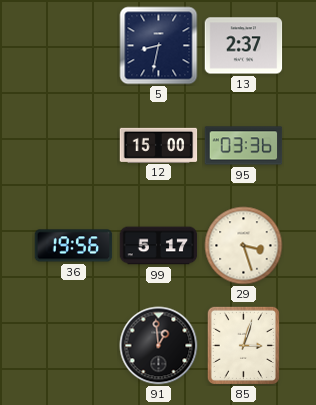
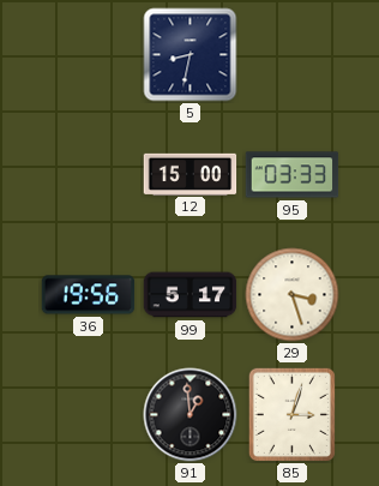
13: 2:37 -> none
95: 03:36 -> 03:33
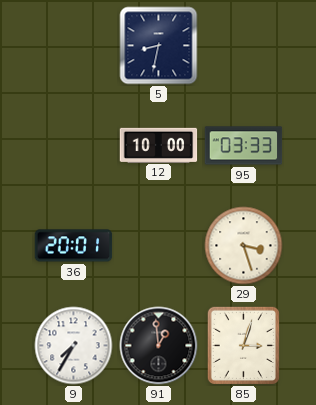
12: 15:00 -> 10:00
36: 19:56 -> 20:01
99: 5:17 -> none
9: none -> 7:35
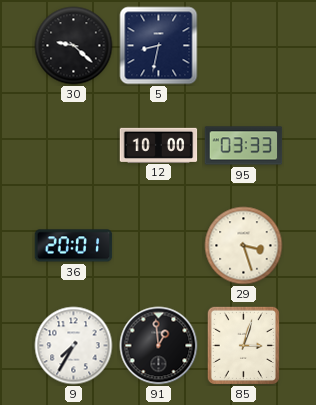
30: none -> 9:22
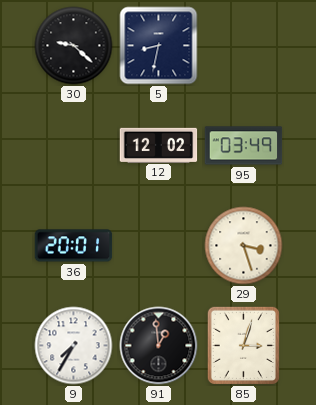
12: 10:00 -> 12:02
95: 03:33 -> 03:49
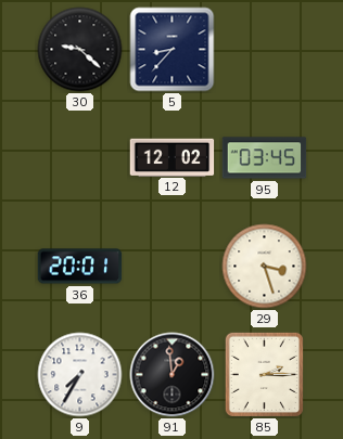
5: 8:32 -> 8:37
95: 03:49 -> 03:45
85: 3:03 -> 2:15
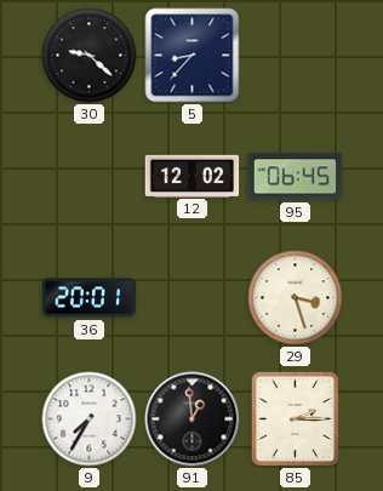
95: 03:45 -> 06:45
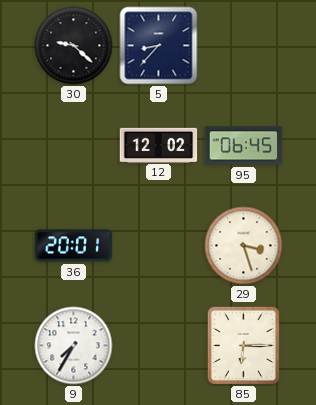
91: 12:59 -> none
85: 2:15 -> 6:15
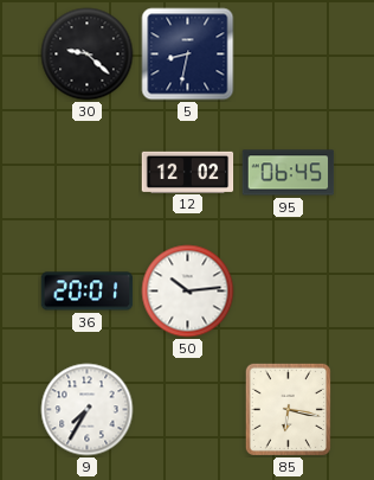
5: 8:37 -> 8:32
50: none -> 10:14
29: 3:27 -> none
85: 6:15 -> 6:17
